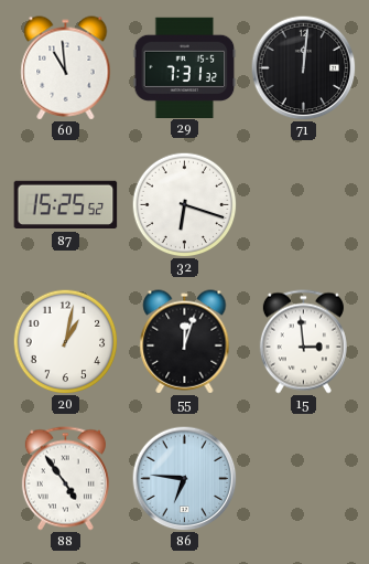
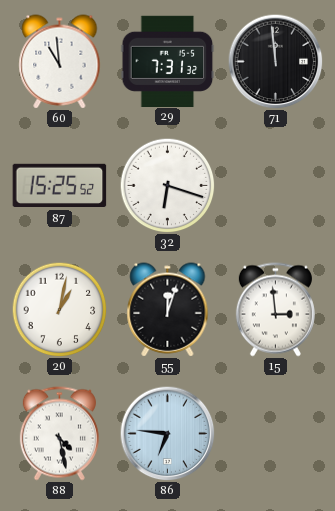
71: 12:01 -> 11:59
88: 4:54 -> 4:28
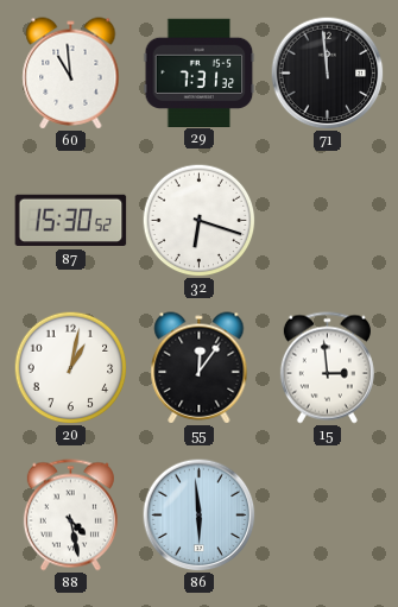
87: 15:25 -> 15:30
55: 12:03 -> 12:06
86: 6:46 -> 5:59
